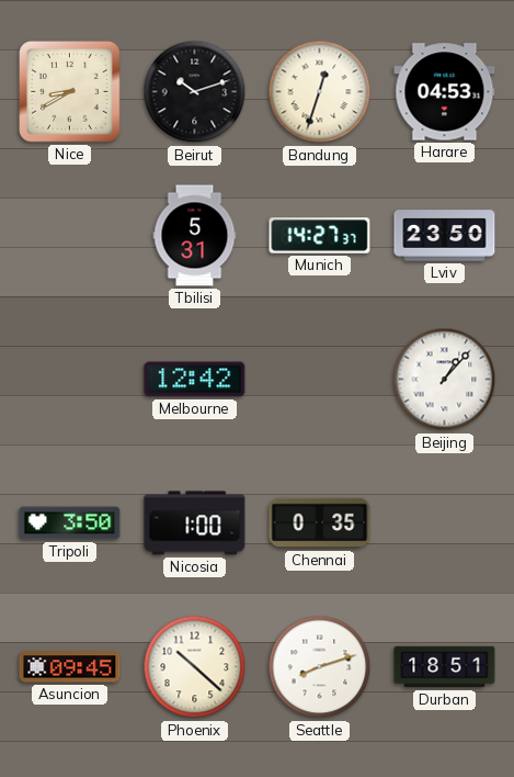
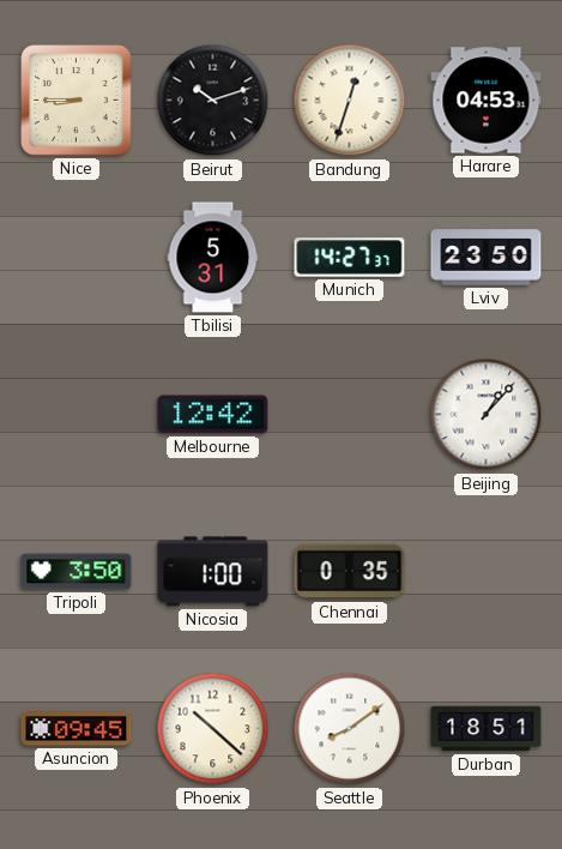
Nice: 8:40 -> 8:45
Seattle: 8:12 -> 8:09
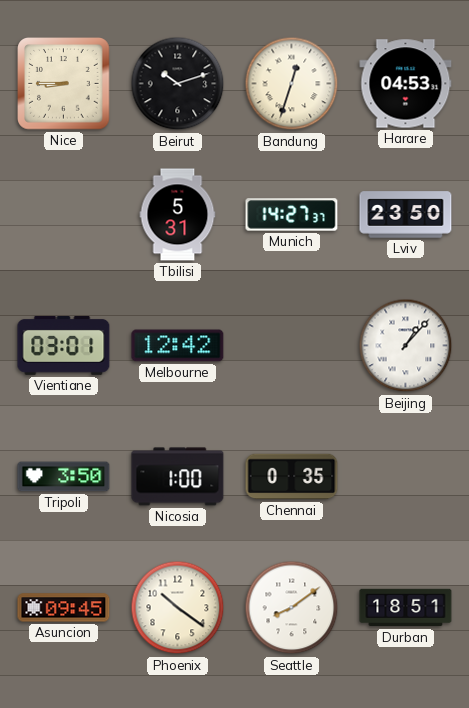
Vientiane: none -> 03:01
Phoenix: 10:22 -> 10:21
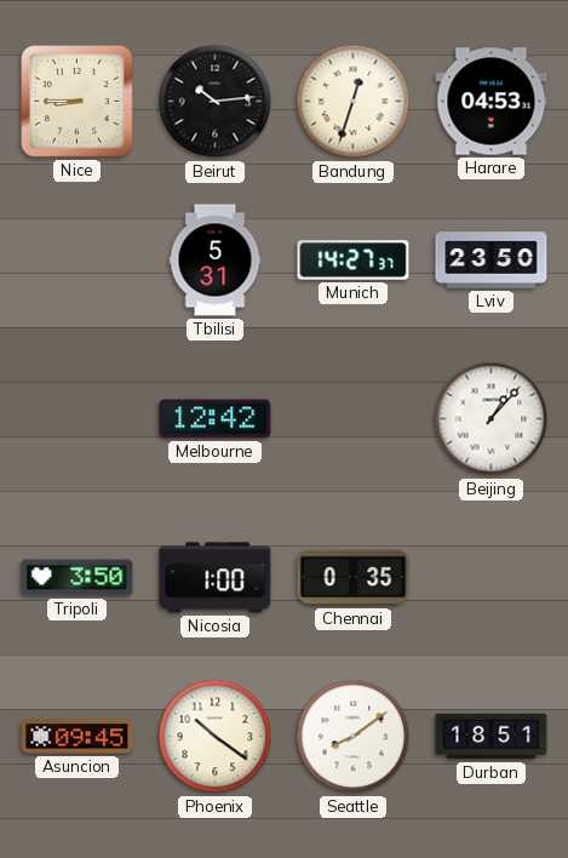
Beirut: 10:12 -> 10:14
Vientiane: 03:01 -> none
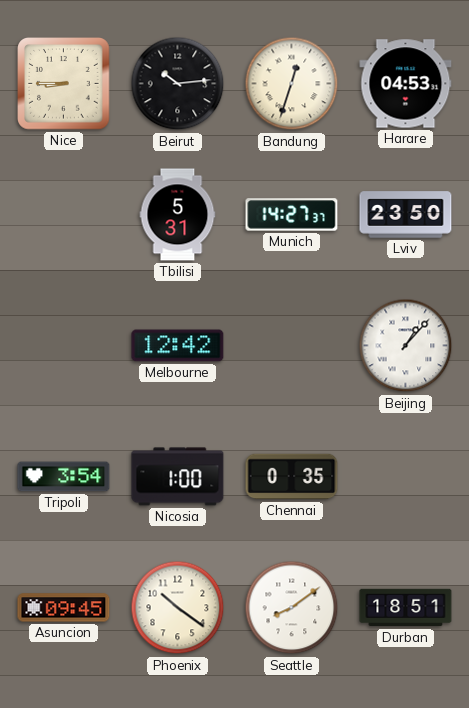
Tripoli: 3:50 -> 3:54
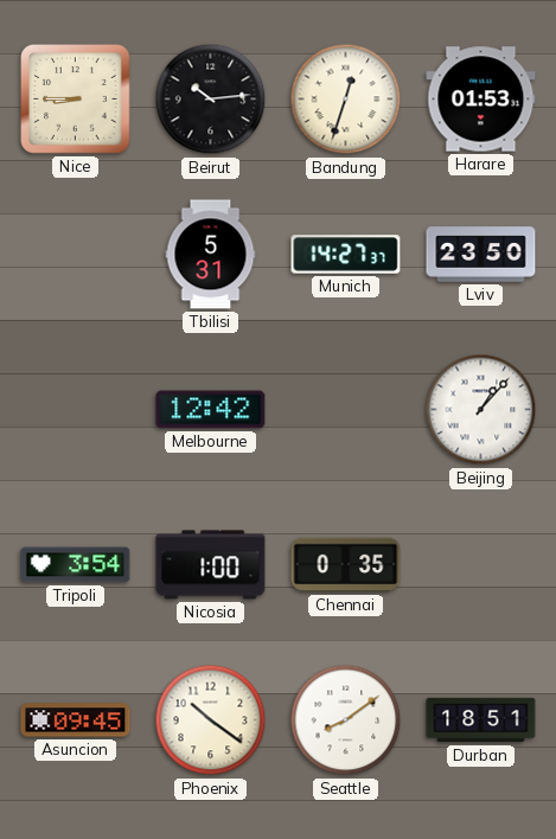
Harare: 04:53 -> 01:53
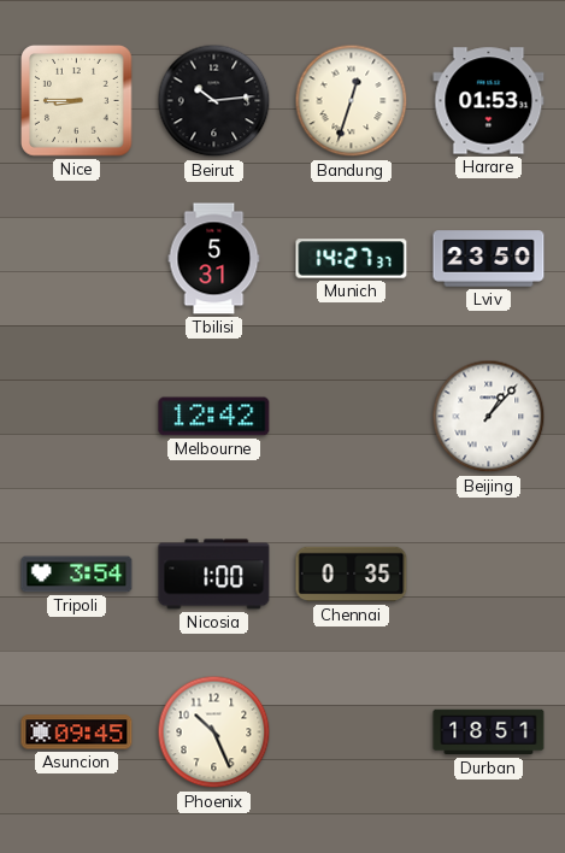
Phoenix: 10:21 -> 10:26
Seattle: 8:09 -> none
